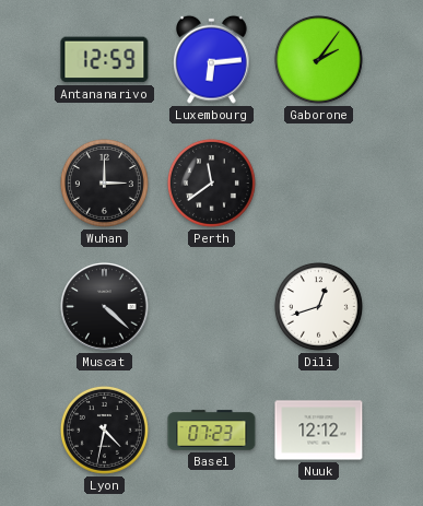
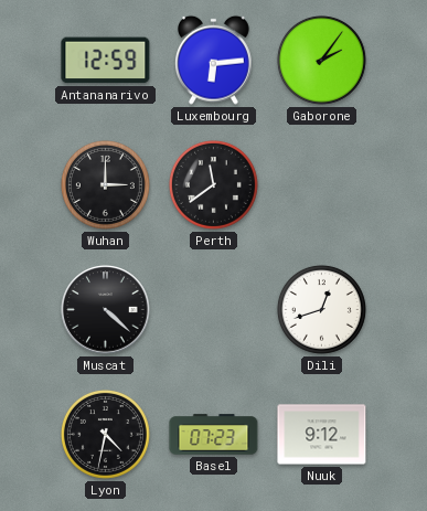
Nuuk: 12:12 -> 9:12
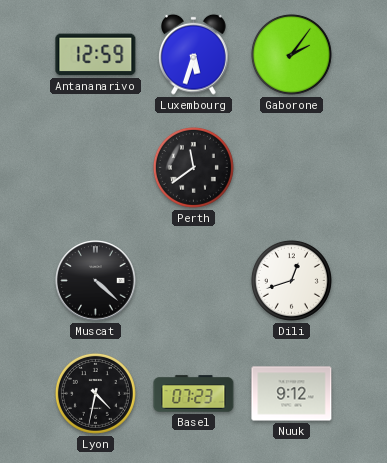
Luxembourg: 6:14 -> 5:33
Wuhan: 3:00 -> none
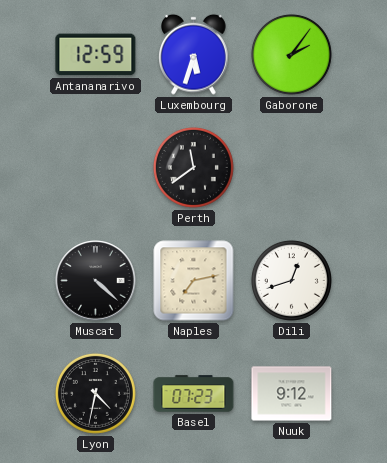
Naples: none -> 7:13
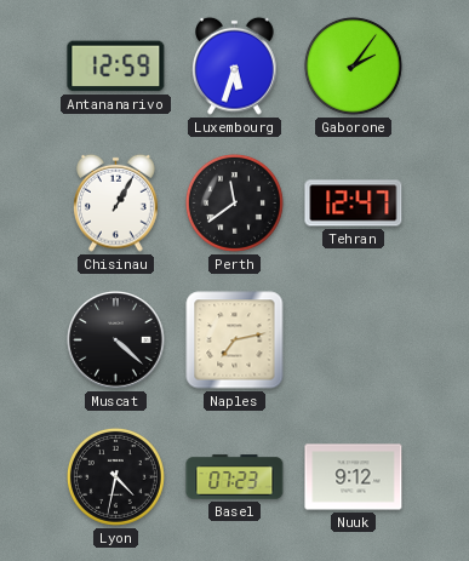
Chisinau: none -> 1:05
Tehran: none -> 12:47
Dili: 12:42 -> none
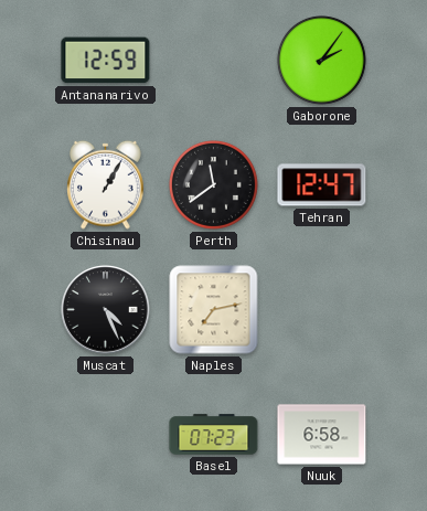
Luxembourg: 5:33 -> none
Muscat: 4:22 -> 4:26
Lyon: 4:32 -> none
Nuuk: 9:12 -> 6:58
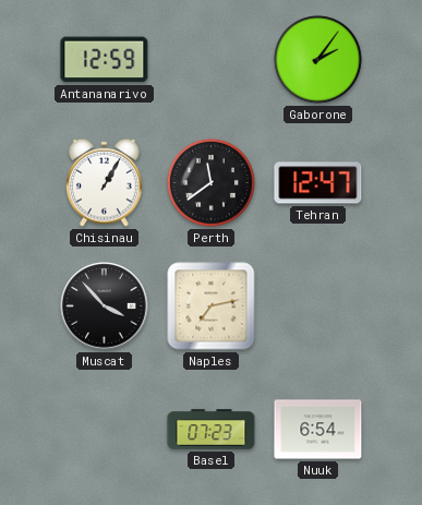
Muscat: 4:26 -> 3:53
Nuuk: 6:58 -> 6:54
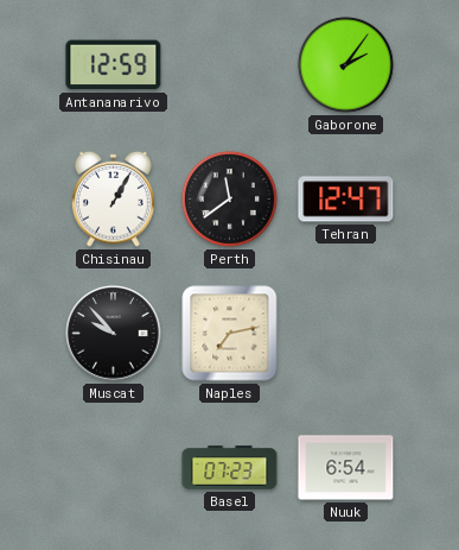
Muscat: 3:53 -> 9:53
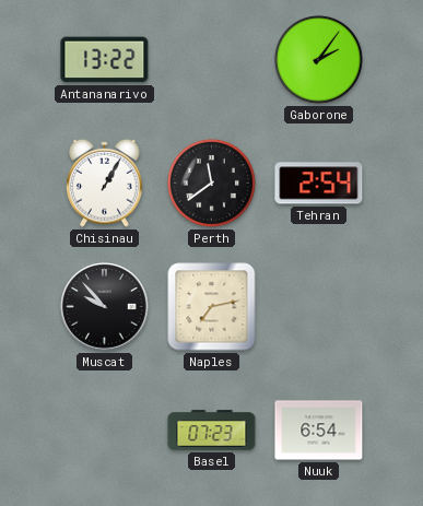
Antananarivo: 12:59 -> 13:22
Tehran: 12:47 -> 2:54
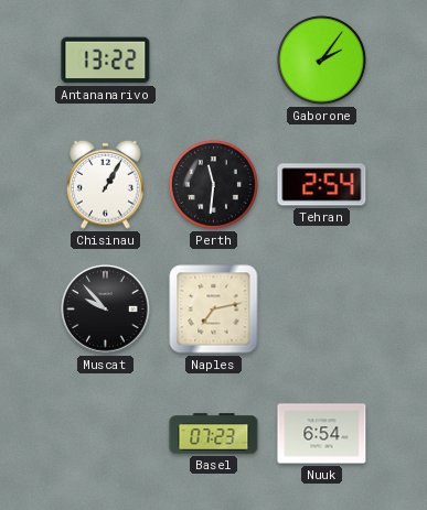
Perth: 11:39 -> 11:31
